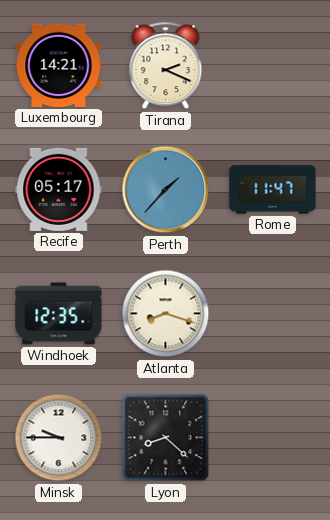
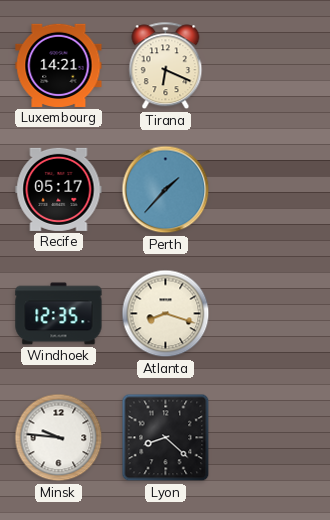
Tirana: 2:19 -> 6:19
Rome: 11:47 -> none
Minsk: 9:45 -> 9:46
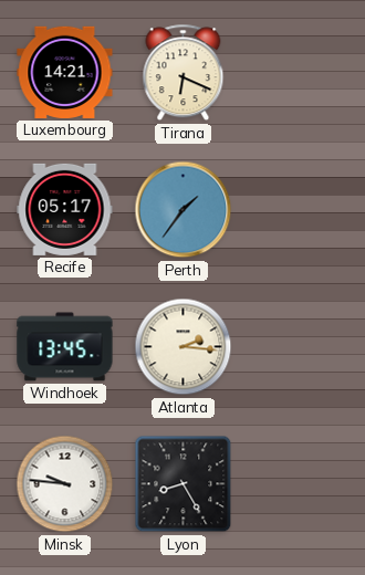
Perth: 1:37 -> 1:36
Windhoek: 12:35 -> 13:45
Atlanta: 8:18 -> 2:16
Lyon: 8:22 -> 8:25
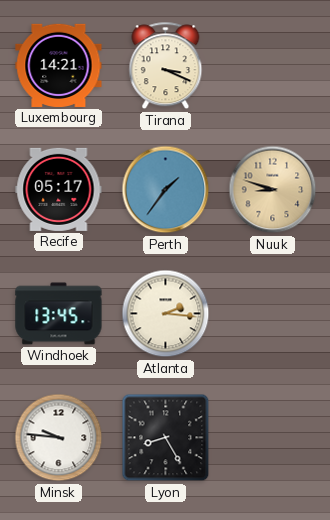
Tirana: 6:19 -> 3:19
Nuuk: none -> 8:48
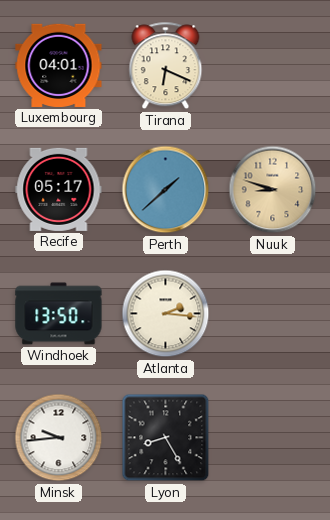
Luxembourg: 14:21 -> 04:01
Tirana: 3:19 -> 6:19
Perth: 1:36 -> 1:38
Windhoek: 13:45 -> 13:50
Minsk: 9:46 -> 9:44
